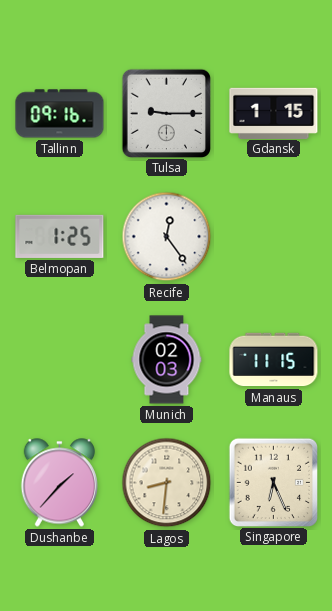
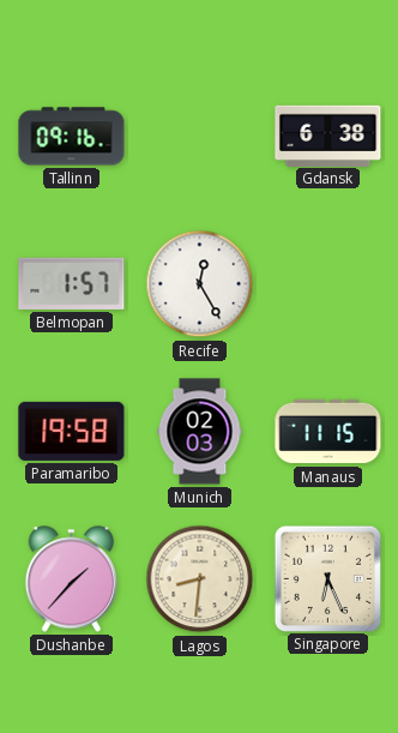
Tulsa: 9:15 -> none
Gdansk: 1:15 -> 6:38
Belmopan: 1:25 -> 1:57
Recife: 12:24 -> 12:25
Paramaribo: none -> 19:58
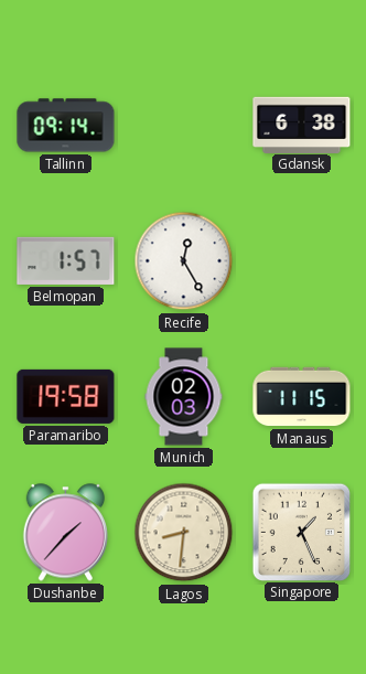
Tallinn: 09:16 -> 09:14
Singapore: 6:26 -> 1:26
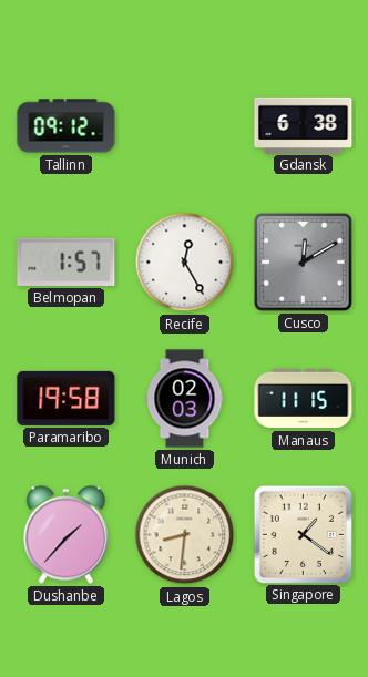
Tallinn: 09:14 -> 09:12
Cusco: none -> 12:10
Singapore: 1:26 -> 1:21
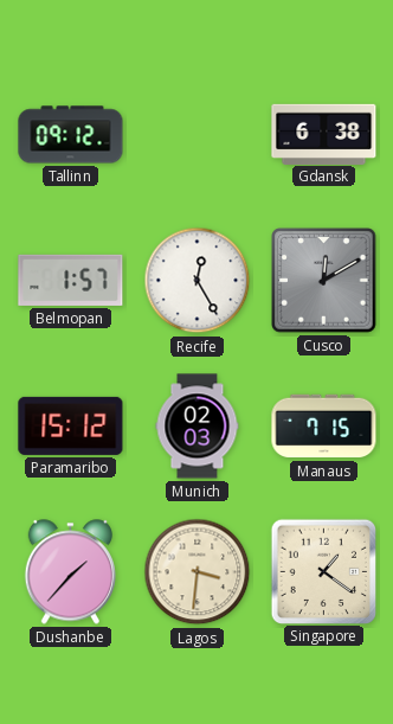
Paramaribo: 19:58 -> 15:12
Manaus: 11:15 -> 7:15
Lagos: 8:31 -> 3:31
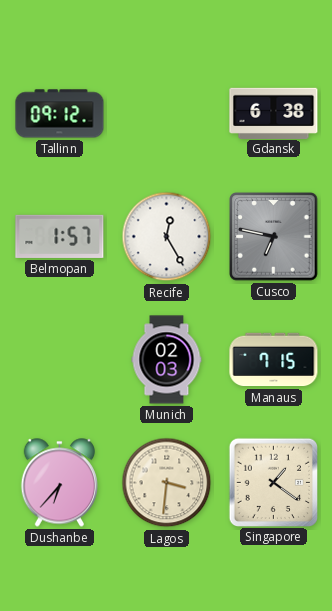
Cusco: 12:10 -> 6:47
Paramaribo: 15:12 -> none
Dushanbe: 1:37 -> 6:37
